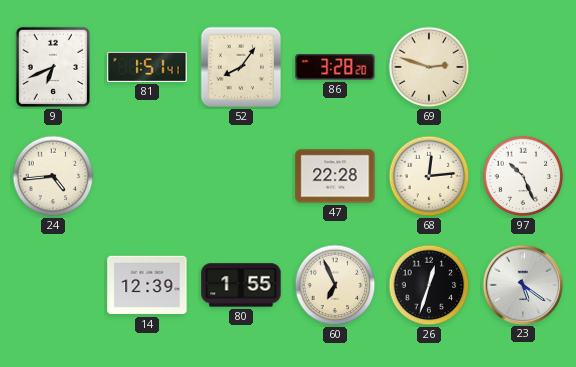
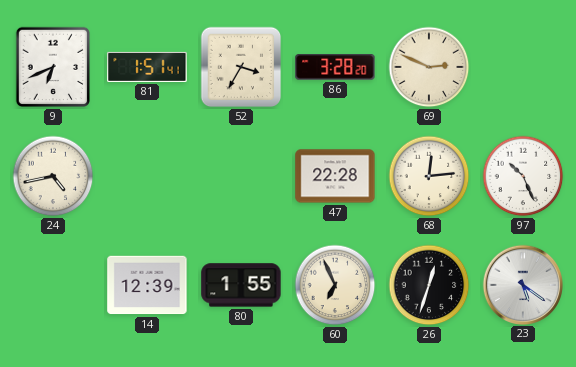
52: 8:06 -> 3:35
69: 2:48 -> 2:49
24: 4:44 -> 4:43
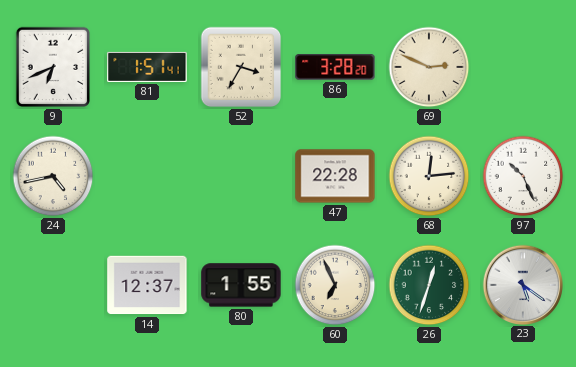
14: 12:39 -> 12:37
26 dial: black -> green
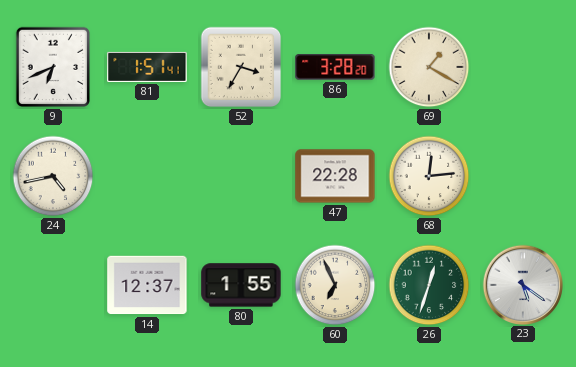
69: 2:49 -> 1:20
97: 10:26 -> none
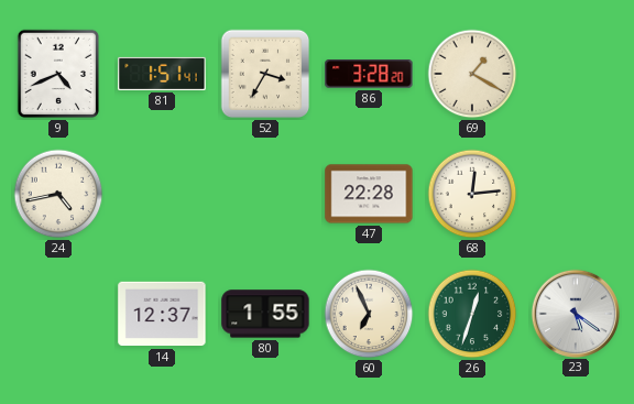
9: 6:41 -> 4:41
